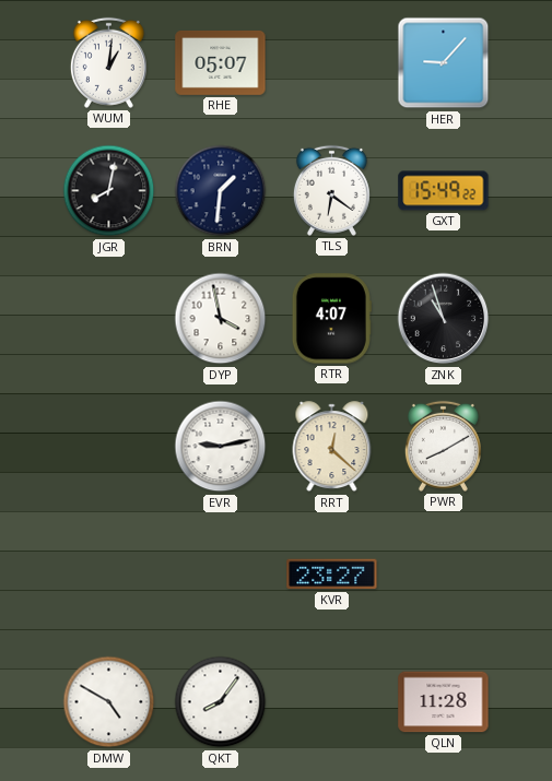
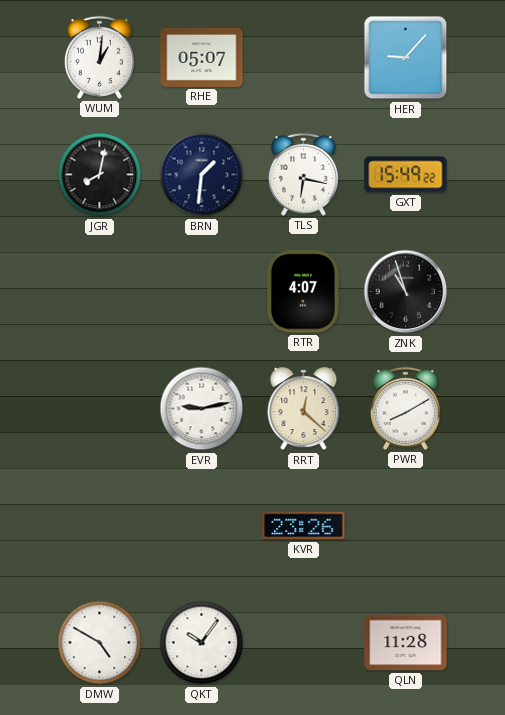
TLS: 6:21 -> 6:17
DYP: 3:58 -> none
KVR: 23:27 -> 23:26
QKT: 8:06 -> 10:06
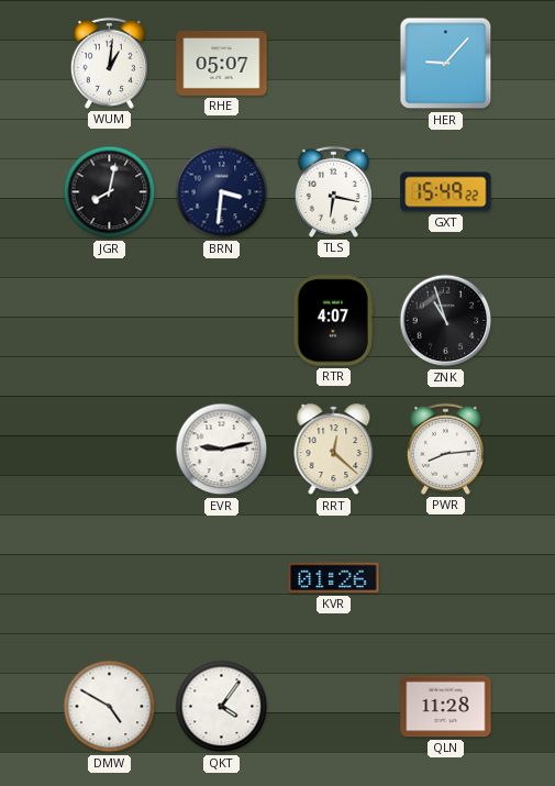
BRN: 1:31 -> 3:31
PWR: 8:10 -> 8:14
KVR: 23:26 -> 01:26
QKT: 10:06 -> 4:06
